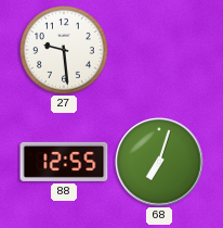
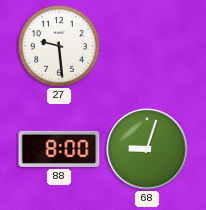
88: 12:55 -> 8:00
68: 7:03 -> 9:03
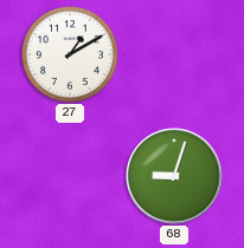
27: 9:29 -> 1:10
88: 8:00 -> none
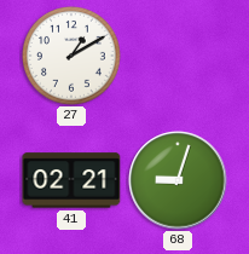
41: none -> 02:21
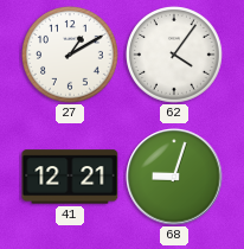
62: none -> 4:06
41: 02:21 -> 12:21
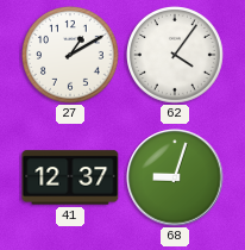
41: 12:21 -> 12:37
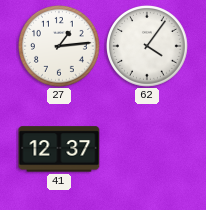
27: 1:10 -> 1:14
68: 9:03 -> none
